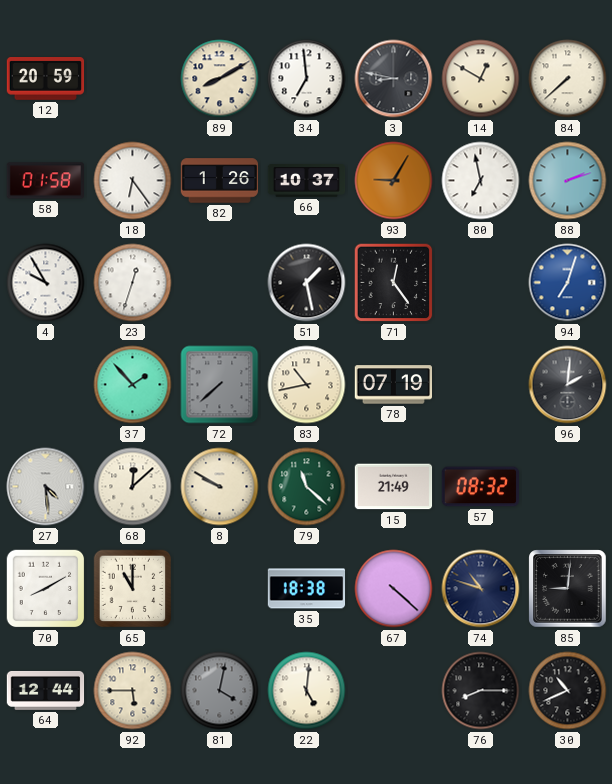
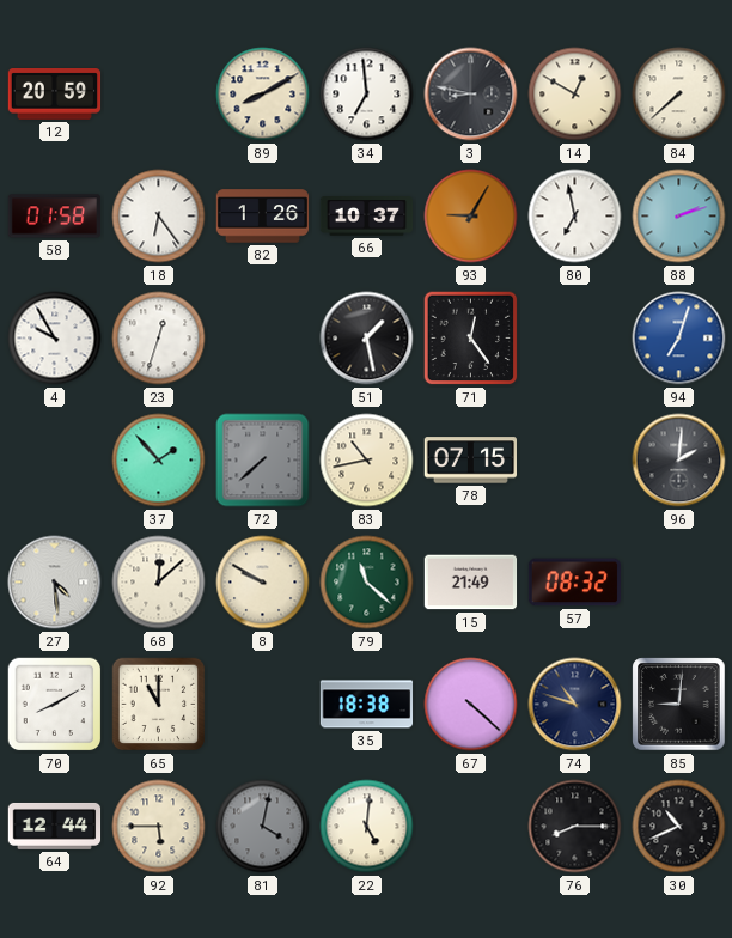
78: 07:19 -> 07:15
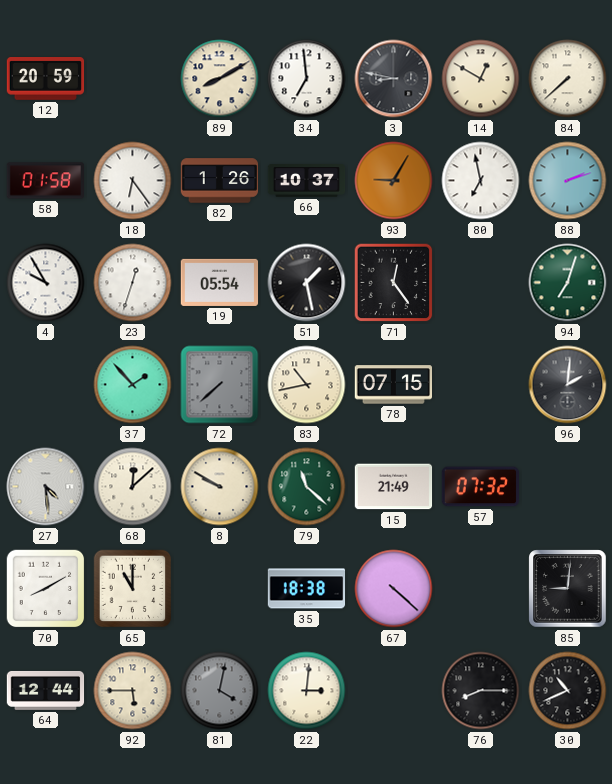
19: none -> 05:54
94 dial: blue -> green
57: 08:32 -> 07:32
74: 10:48 -> none
22: 5:01 -> 3:01
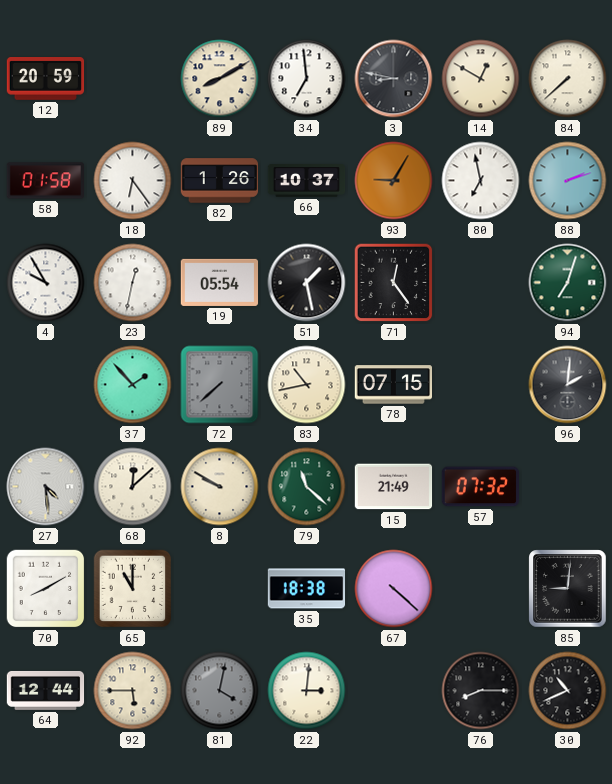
23: 12:33 -> 12:32
